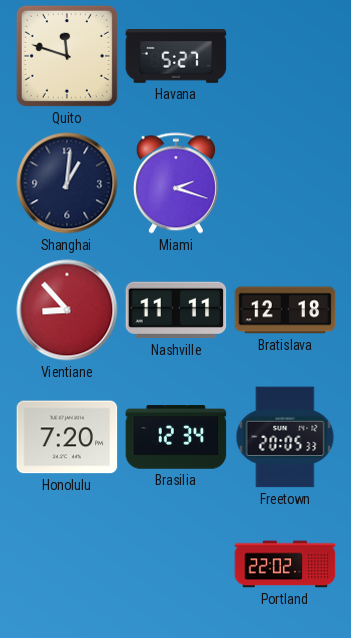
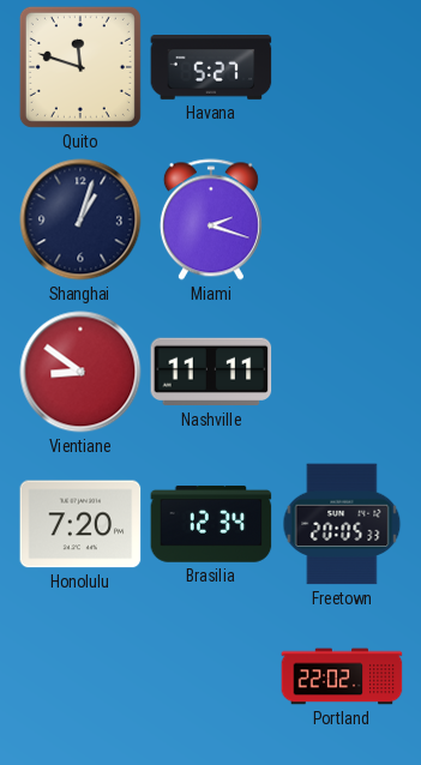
Shanghai: 1:01 -> 1:03
Vientiane: 8:53 -> 8:51
Bratislava: 12:18 -> none
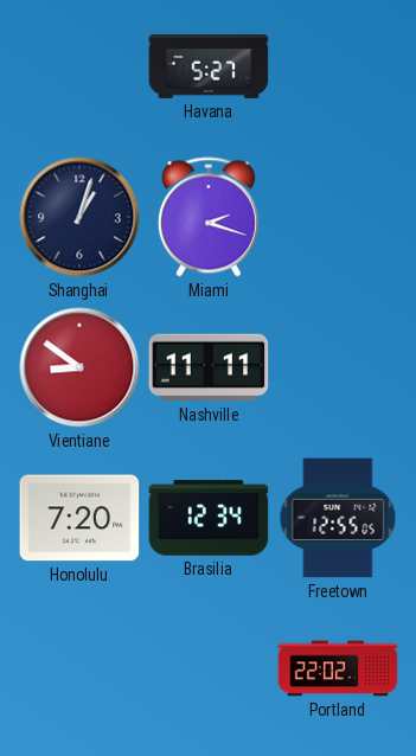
Quito: 11:48 -> none
Freetown: 20:05 -> 12:55
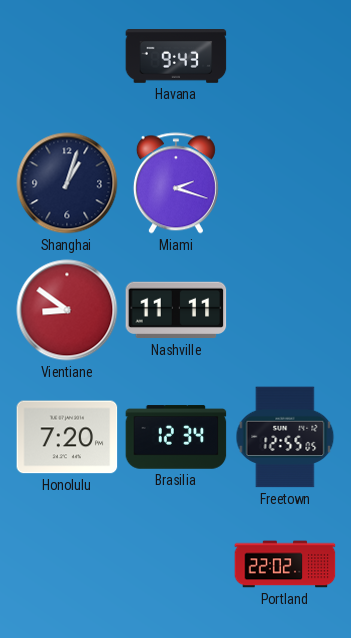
Havana: 5:27 -> 9:43
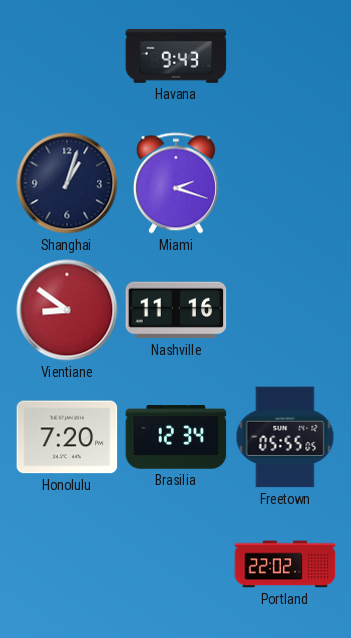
Nashville: 11:11 -> 11:16
Freetown: 12:55 -> 05:55
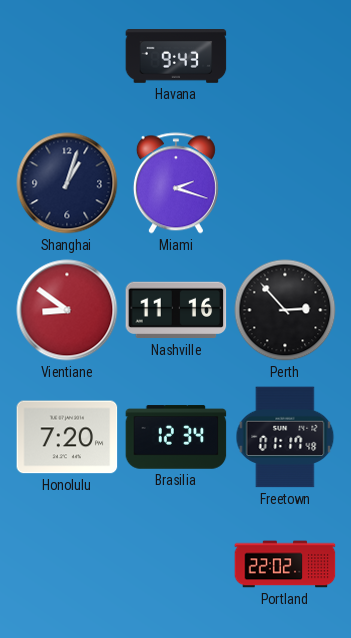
Perth: none -> 2:53
Freetown: 05:55 -> 01:17
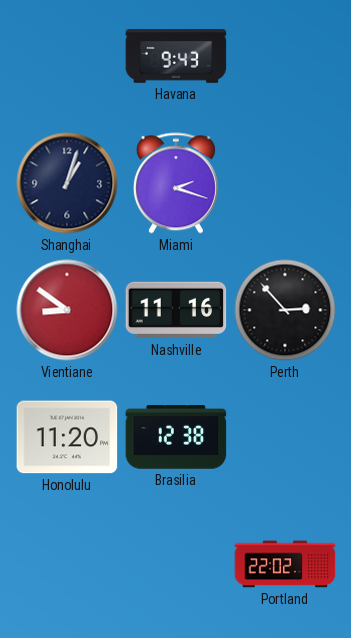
Honolulu: 7:20 -> 11:20
Brasilia: 12:34 -> 12:38
Freetown: 01:17 -> none
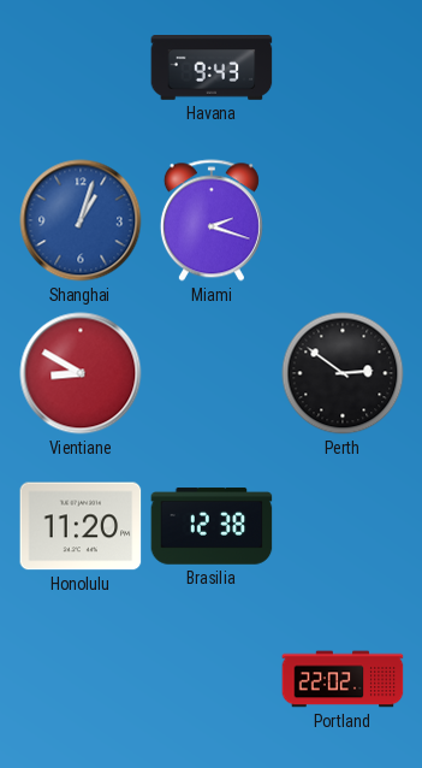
Shanghai dial: navy -> blue
Vientiane: 8:51 -> 8:50
Nashville: 11:16 -> none
Perth: 2:53 -> 2:51
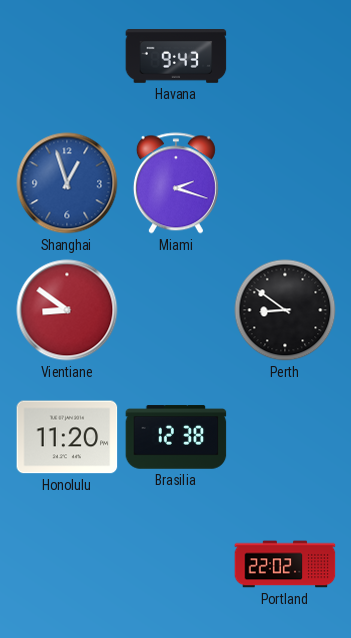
Shanghai: 1:03 -> 12:57
Vientiane: 8:50 -> 8:51
Perth: 2:51 -> 8:51
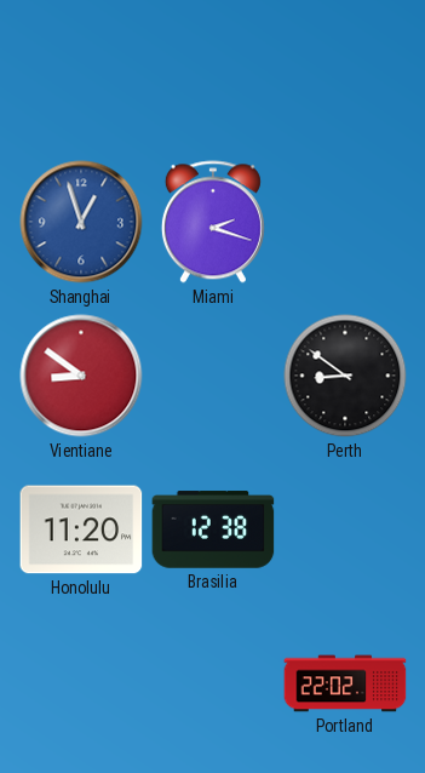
Havana: 9:43 -> none
